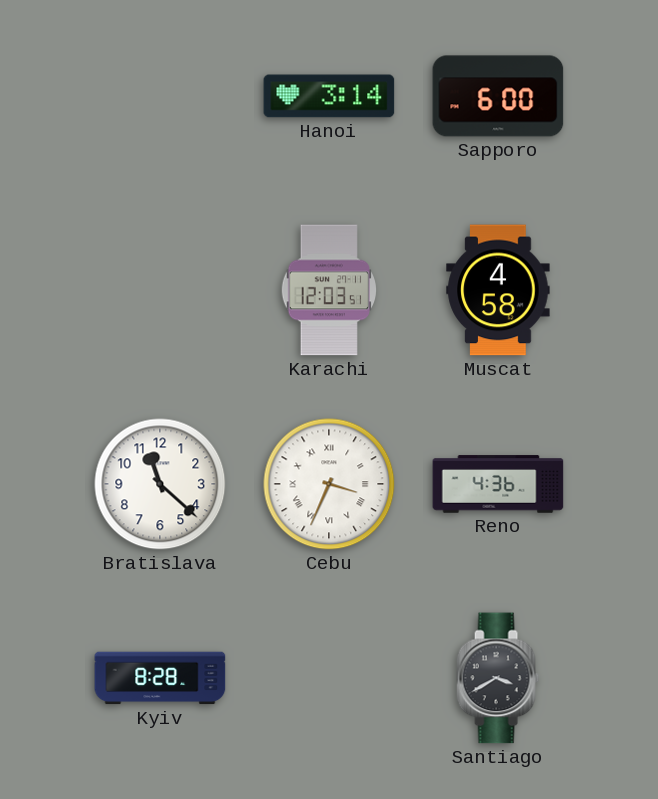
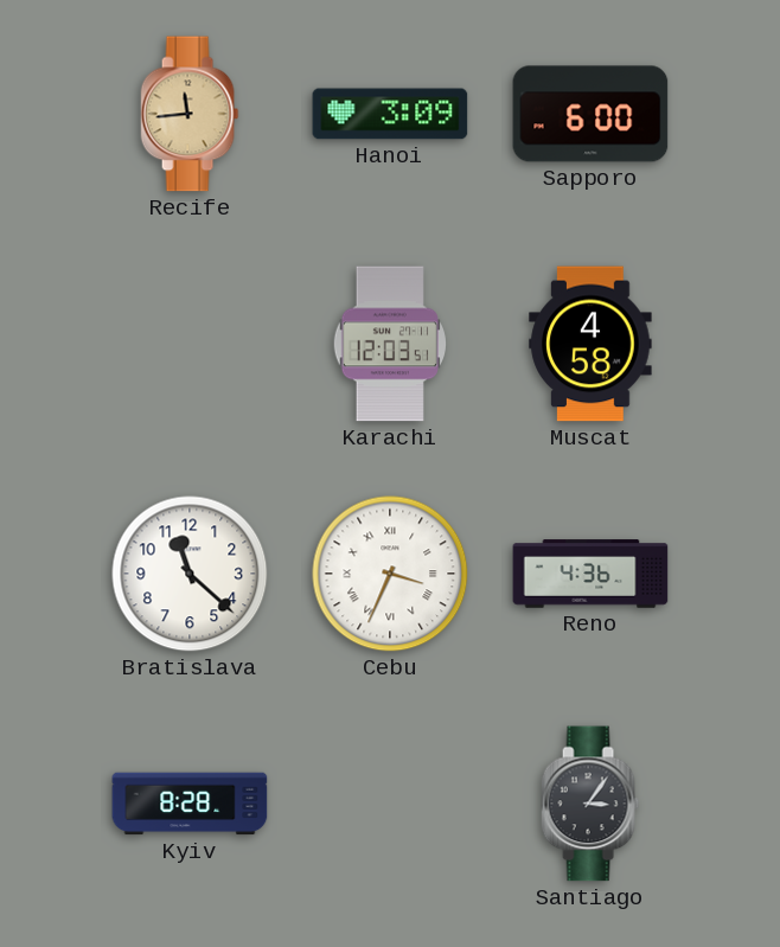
Recife: none -> 11:44
Hanoi: 3:14 -> 3:09
Santiago: 3:40 -> 3:06
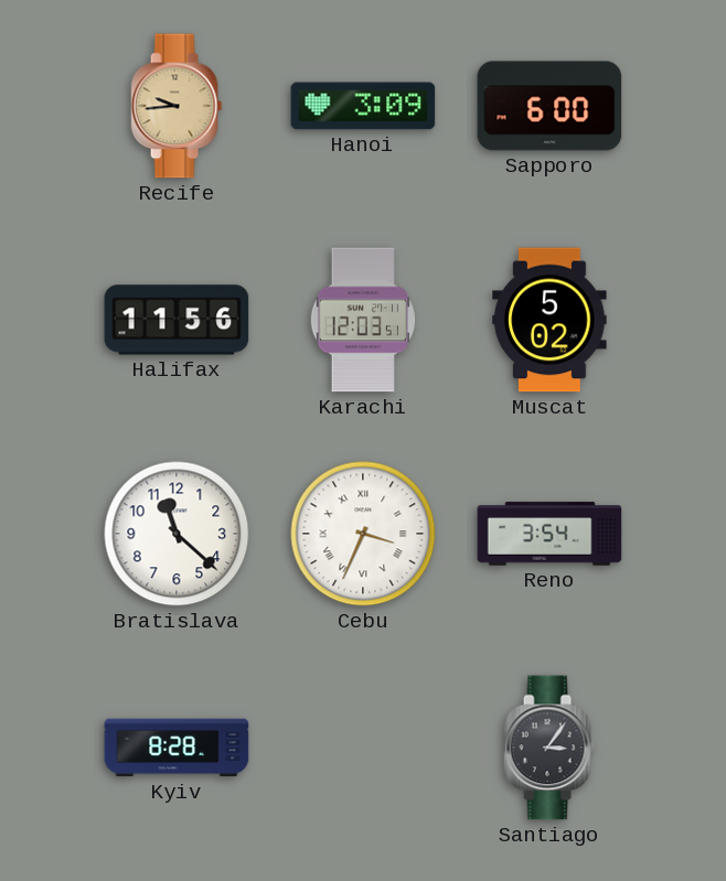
Recife: 11:44 -> 9:44
Halifax: none -> 11:56
Muscat: 4:58 -> 5:02
Reno: 4:36 -> 3:54
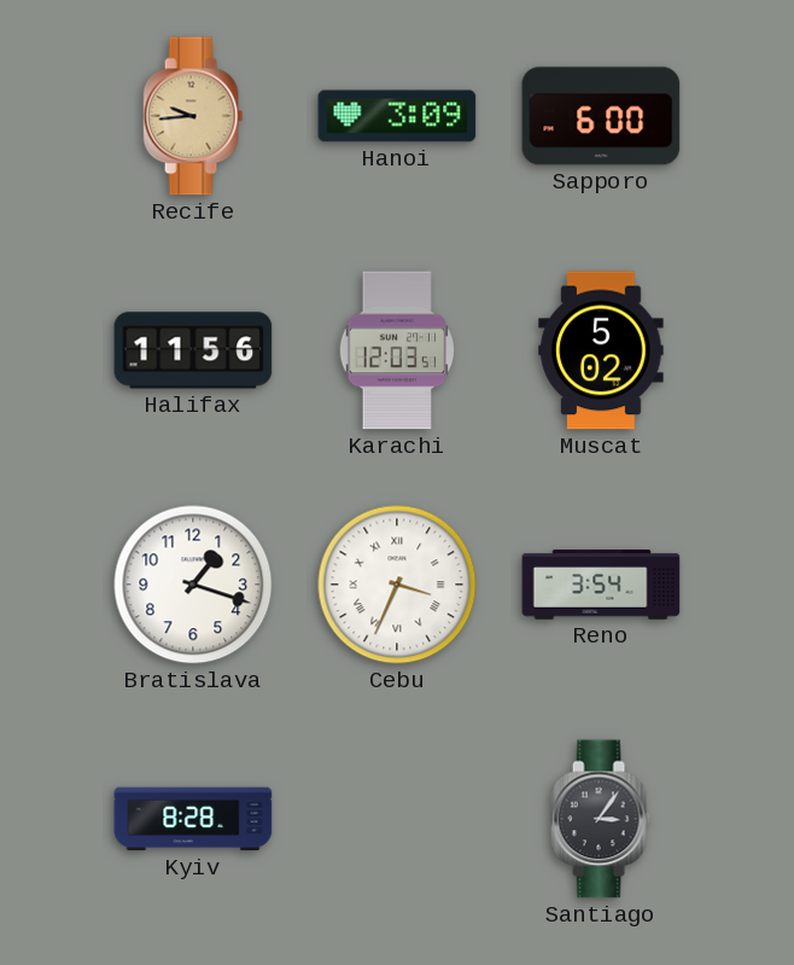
Bratislava: 11:22 -> 1:18
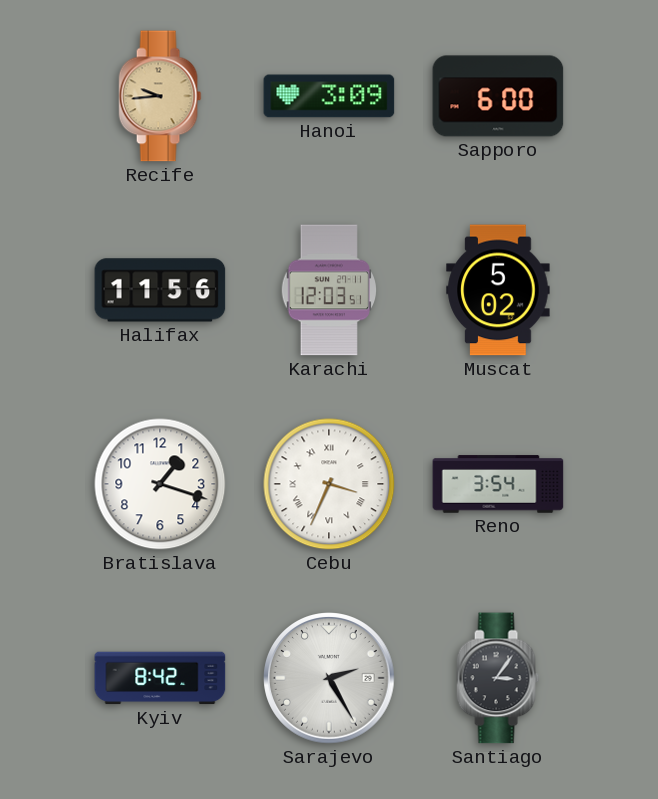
Kyiv: 8:28 -> 8:42
Sarajevo: none -> 2:25
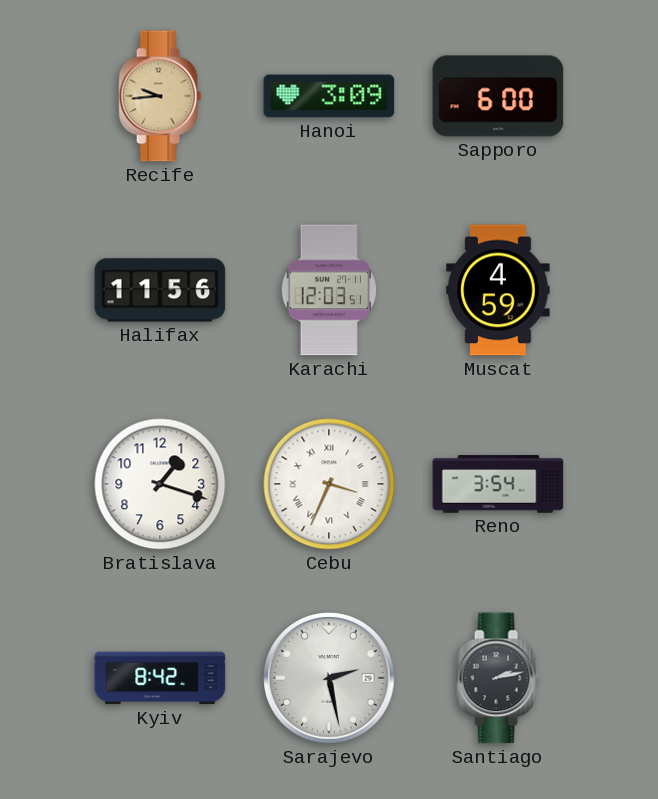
Muscat: 5:02 -> 4:59
Sarajevo: 2:25 -> 2:28
Santiago: 3:06 -> 2:13
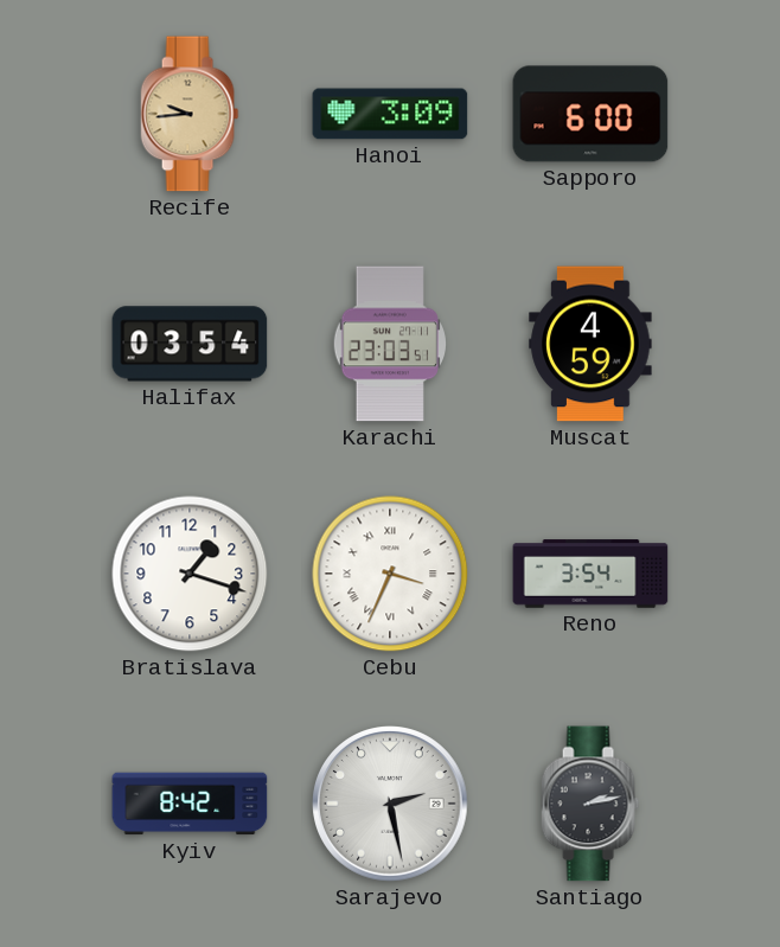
Halifax: 11:56 -> 03:54
Karachi: 12:03 -> 23:03
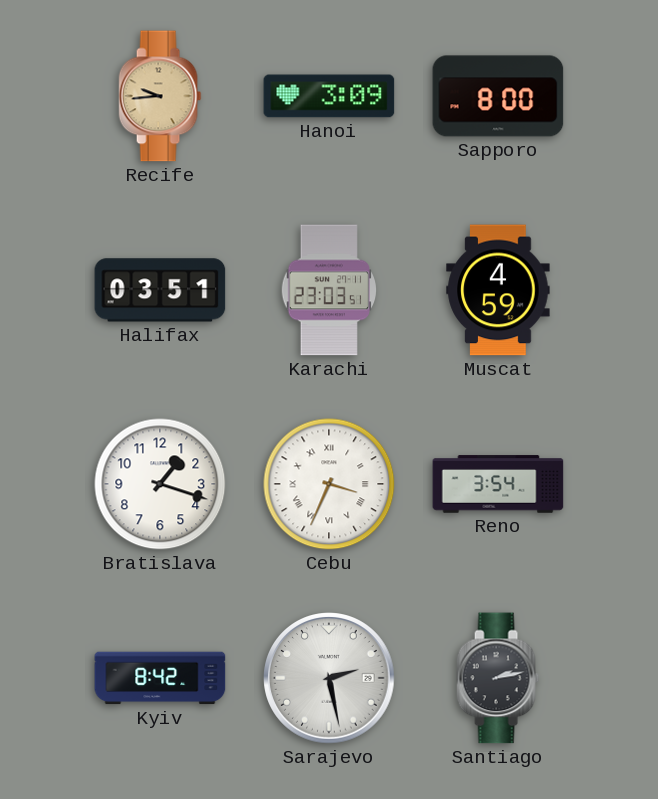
Sapporo: 6:00 -> 8:00
Halifax: 03:54 -> 03:51
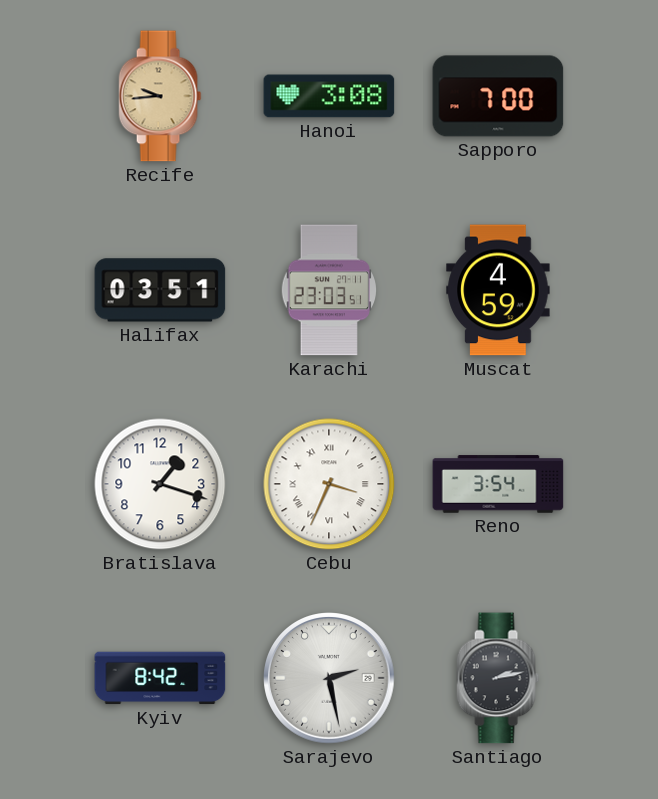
Hanoi: 3:09 -> 3:08
Sapporo: 8:00 -> 7:00
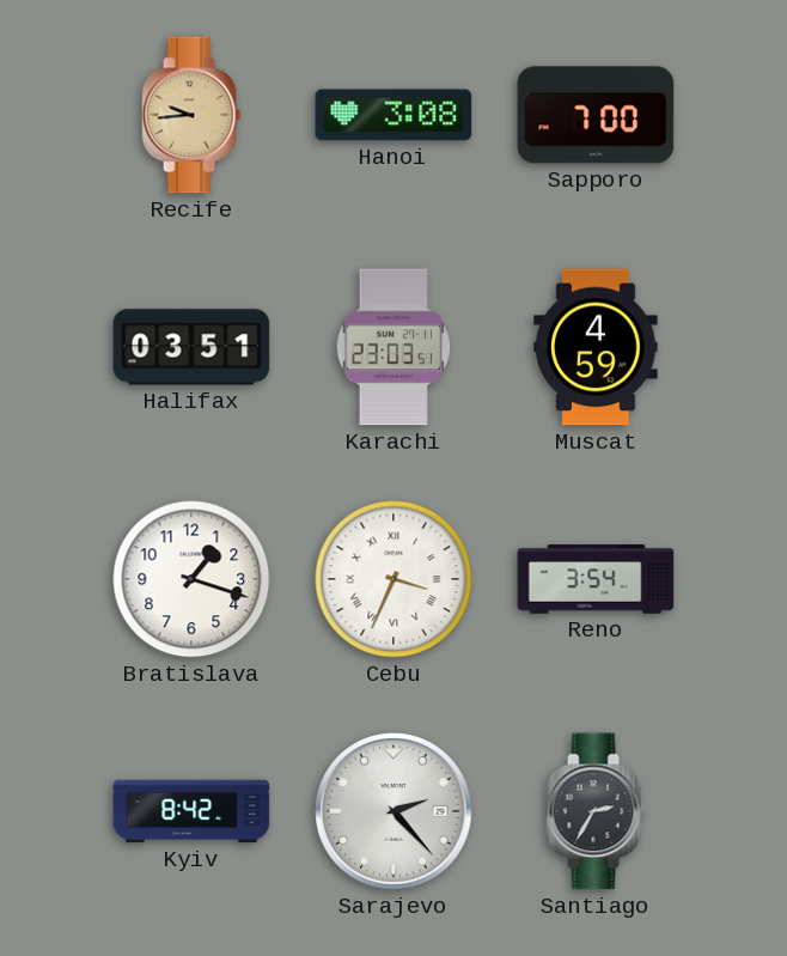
Sarajevo: 2:28 -> 2:23
Santiago: 2:13 -> 2:35
